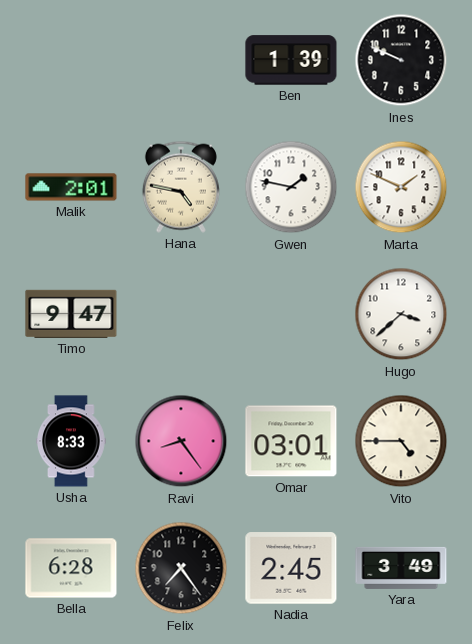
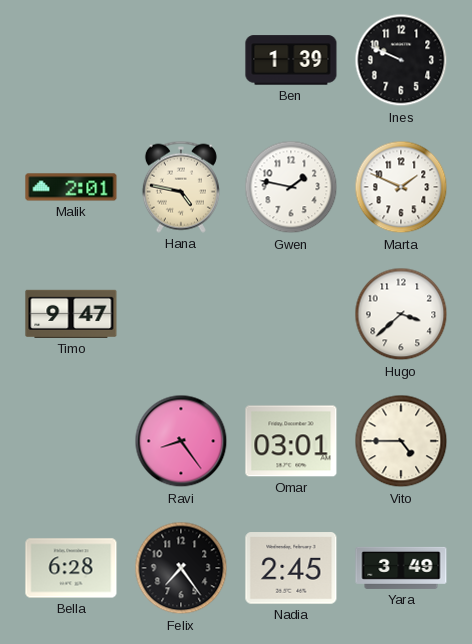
Usha: 8:33 -> none
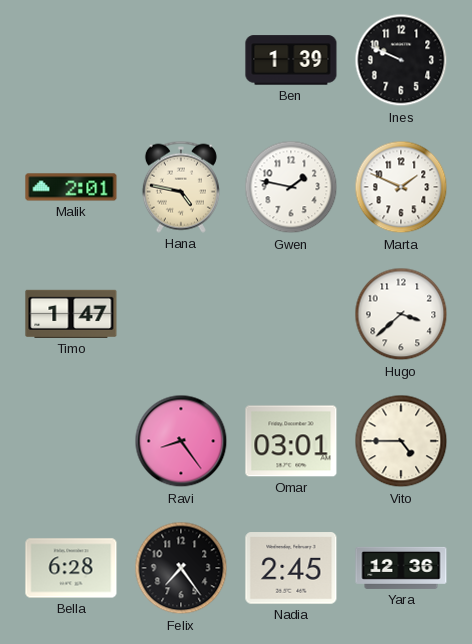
Timo: 9:47 -> 1:47
Yara: 3:49 -> 12:36
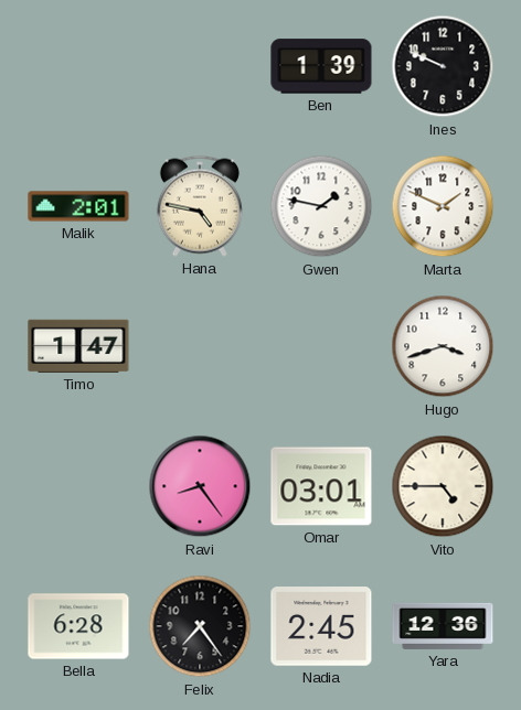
Hugo: 3:38 -> 3:42
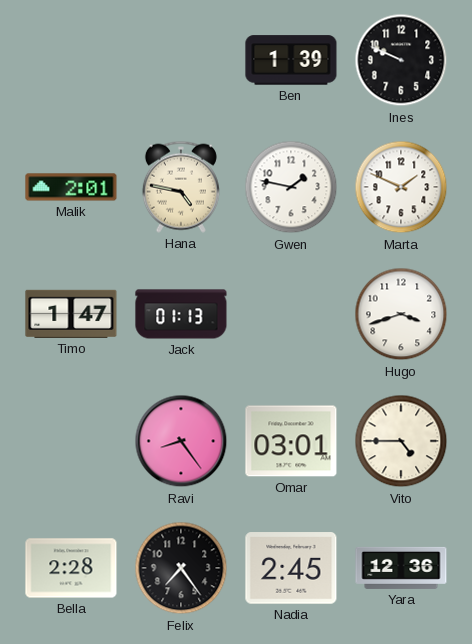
Jack: none -> 01:13
Bella: 6:28 -> 2:28
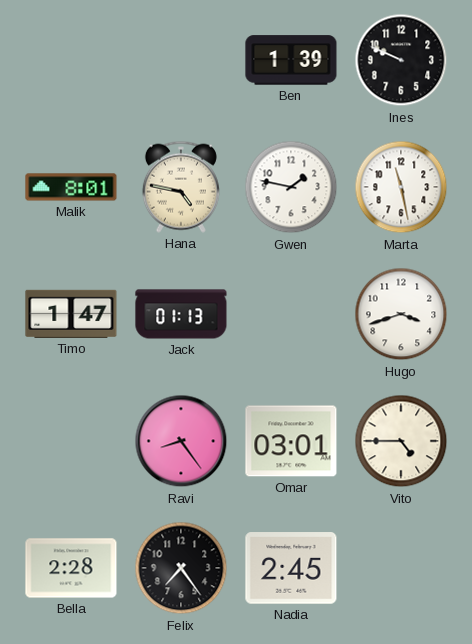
Malik: 2:01 -> 8:01
Marta: 1:49 -> 11:28
Yara: 12:36 -> none
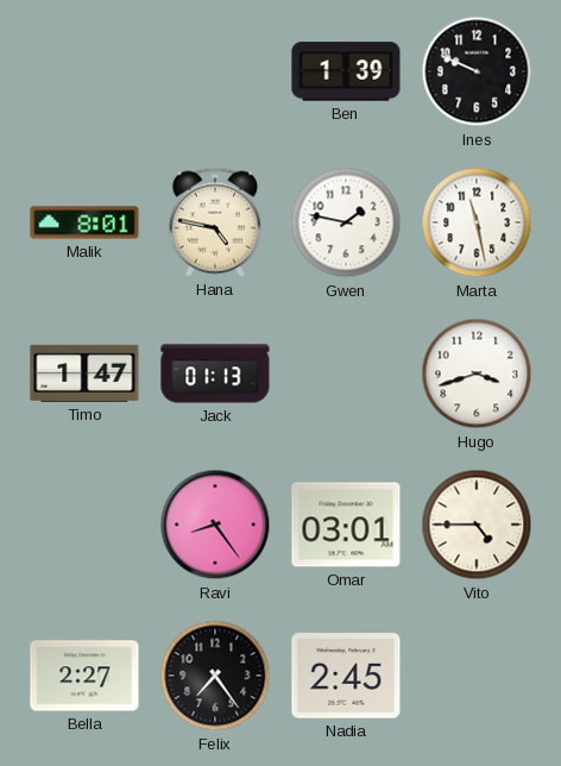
Bella: 2:28 -> 2:27
